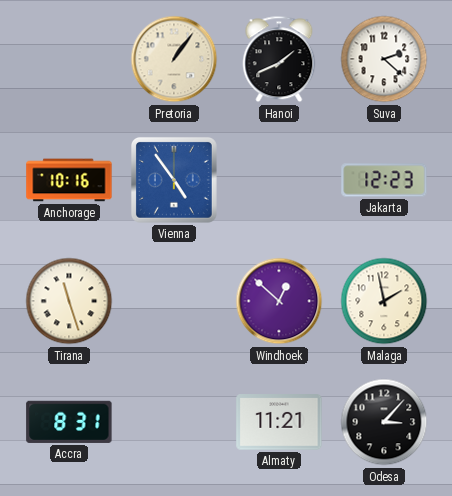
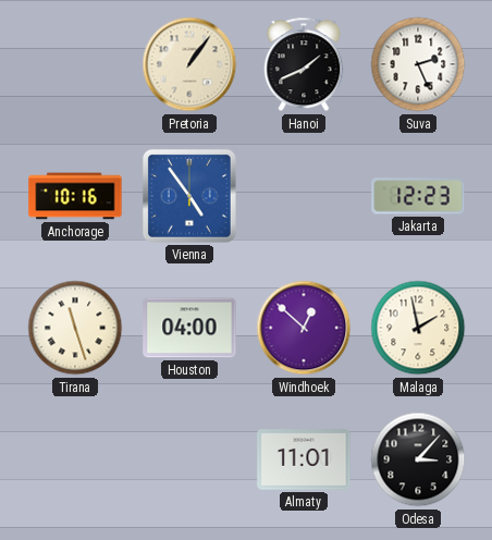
Suva: 2:22 -> 2:26
Houston: none -> 04:00
Accra: 8:31 -> none
Almaty: 11:21 -> 11:01
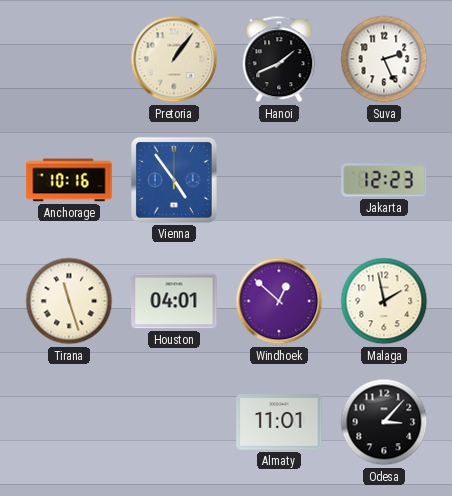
Houston: 04:00 -> 04:01
